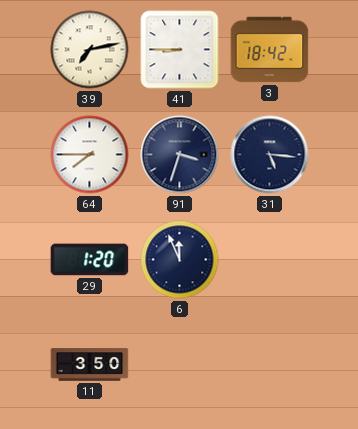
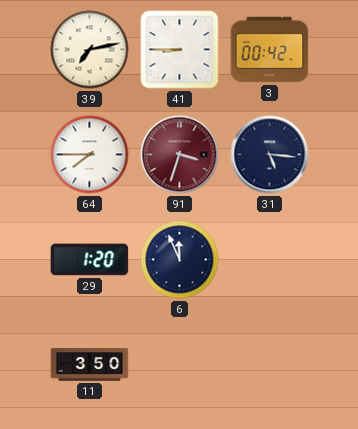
3: 18:42 -> 00:42
91 dial: navy -> burgundy
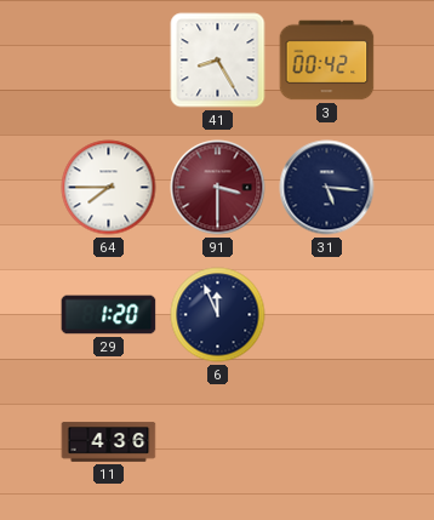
39: 7:13 -> none
41: 8:45 -> 8:25
91: 3:33 -> 3:30
11: 3:50 -> 4:36
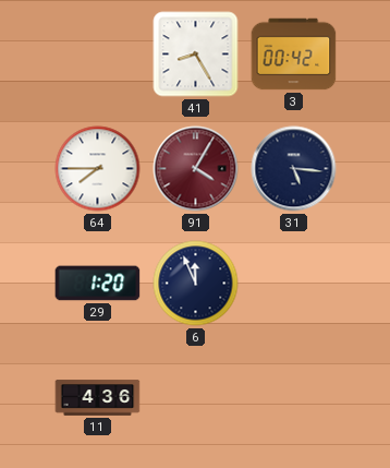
91: 3:30 -> 4:05
